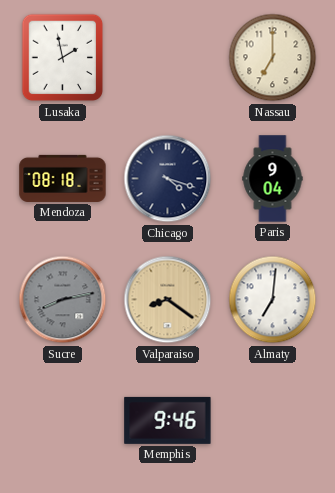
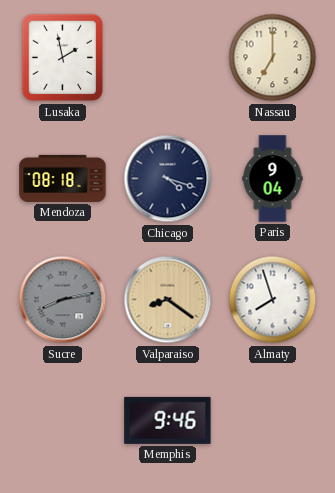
Almaty: 7:01 -> 7:57
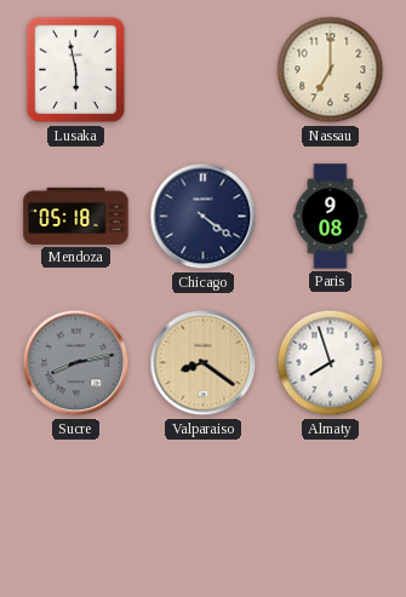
Lusaka: 1:58 -> 5:58
Mendoza: 08:18 -> 05:18
Chicago: 4:18 -> 4:21
Paris: 9:04 -> 9:08
Memphis: 9:46 -> none
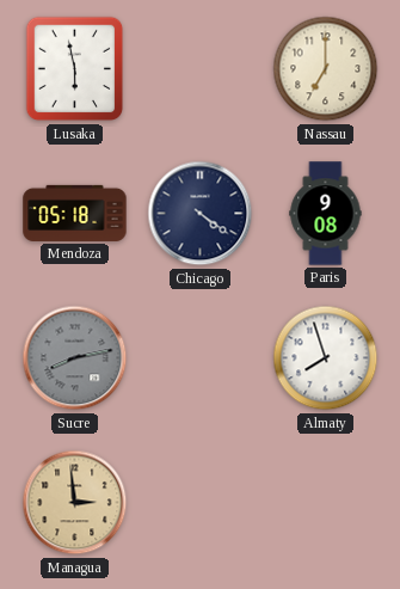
Valparaiso: 8:21 -> none
Managua: none -> 2:59
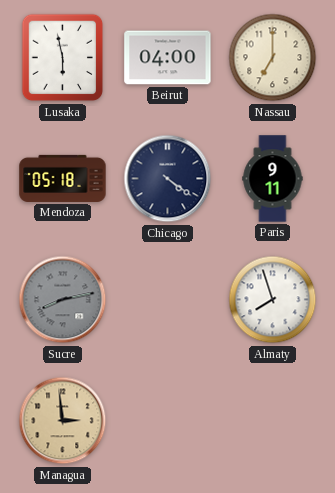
Beirut: none -> 04:00
Paris: 9:08 -> 9:11
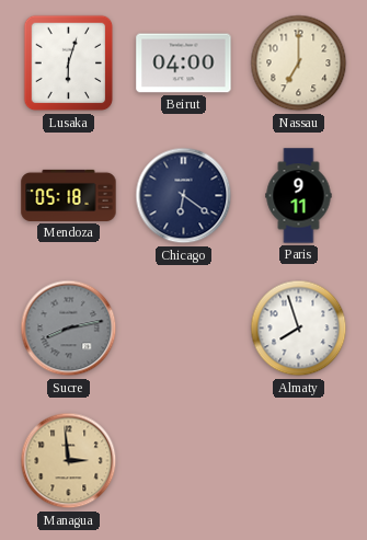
Lusaka: 5:58 -> 6:03
Chicago: 4:21 -> 6:21
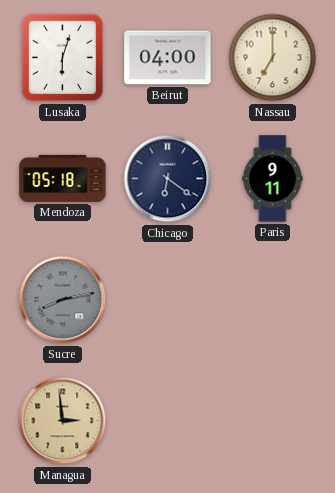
Almaty: 7:57 -> none
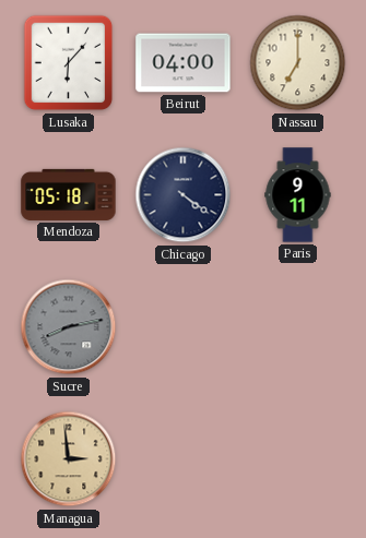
Lusaka: 6:03 -> 6:07
Chicago: 6:21 -> 4:21
